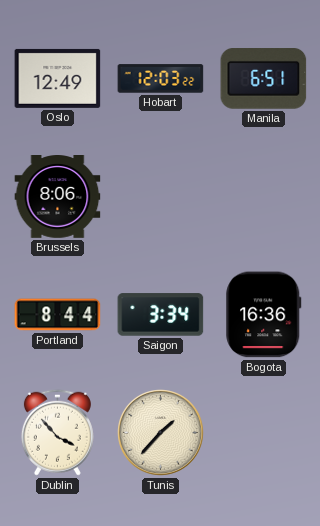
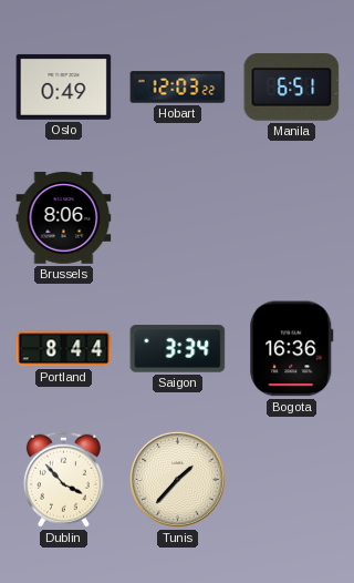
Oslo: 12:49 -> 0:49
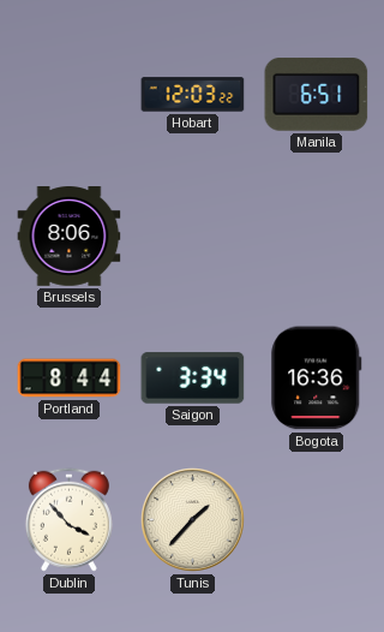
Oslo: 0:49 -> none
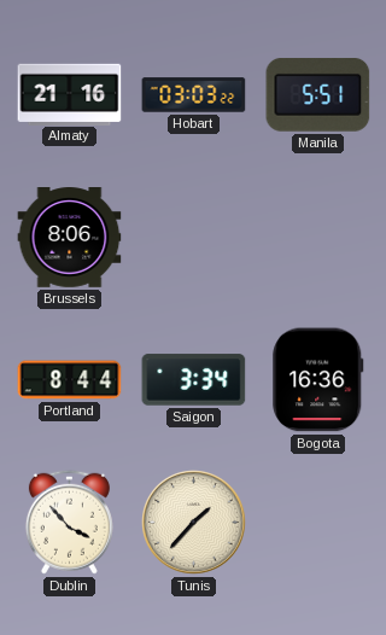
Almaty: none -> 21:16
Hobart: 12:03 -> 03:03
Manila: 6:51 -> 5:51
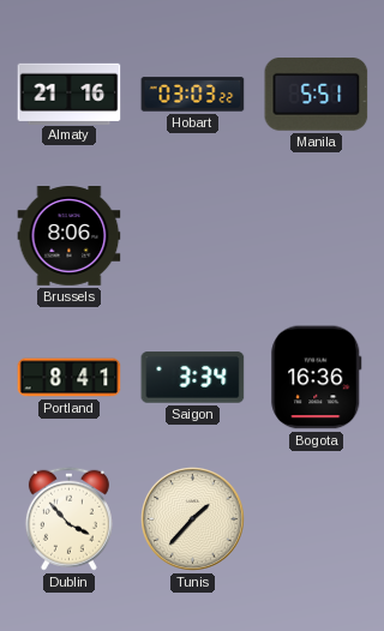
Portland: 8:44 -> 8:41
